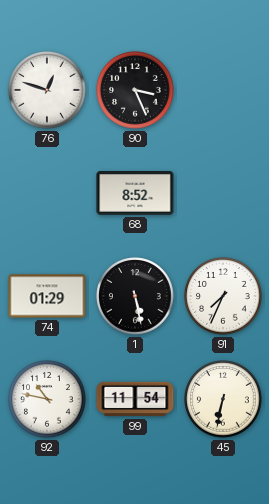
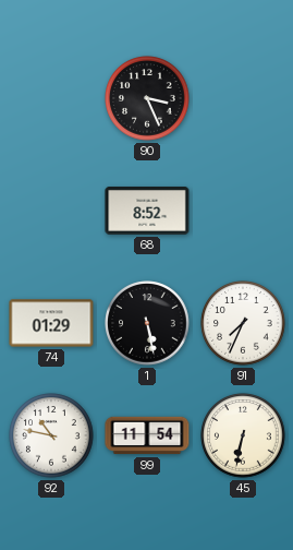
76: 12:48 -> none
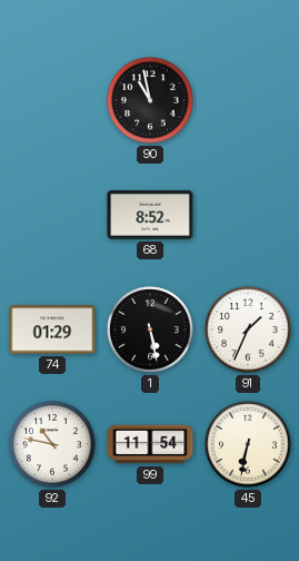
90: 3:26 -> 10:58
91: 7:34 -> 1:34
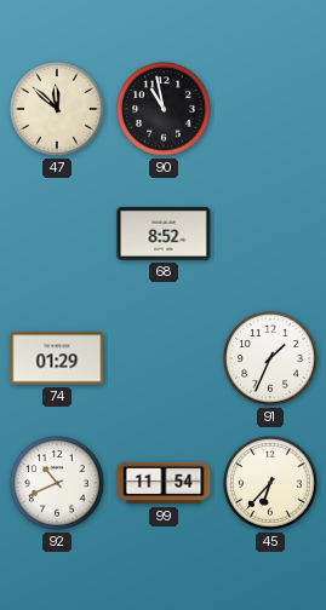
47: none -> 11:52
1: 5:28 -> none
92: 10:47 -> 10:41
45: 6:32 -> 6:37
